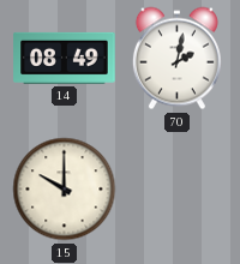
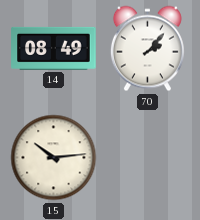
70: 2:02 -> 2:07
15: 10:00 -> 10:14
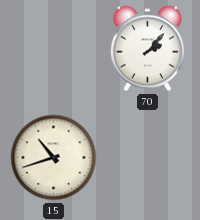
14: 08:49 -> none
15: 10:14 -> 10:42
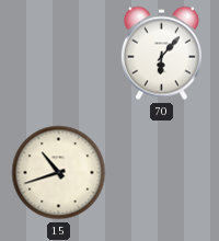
70: 2:07 -> 6:07
